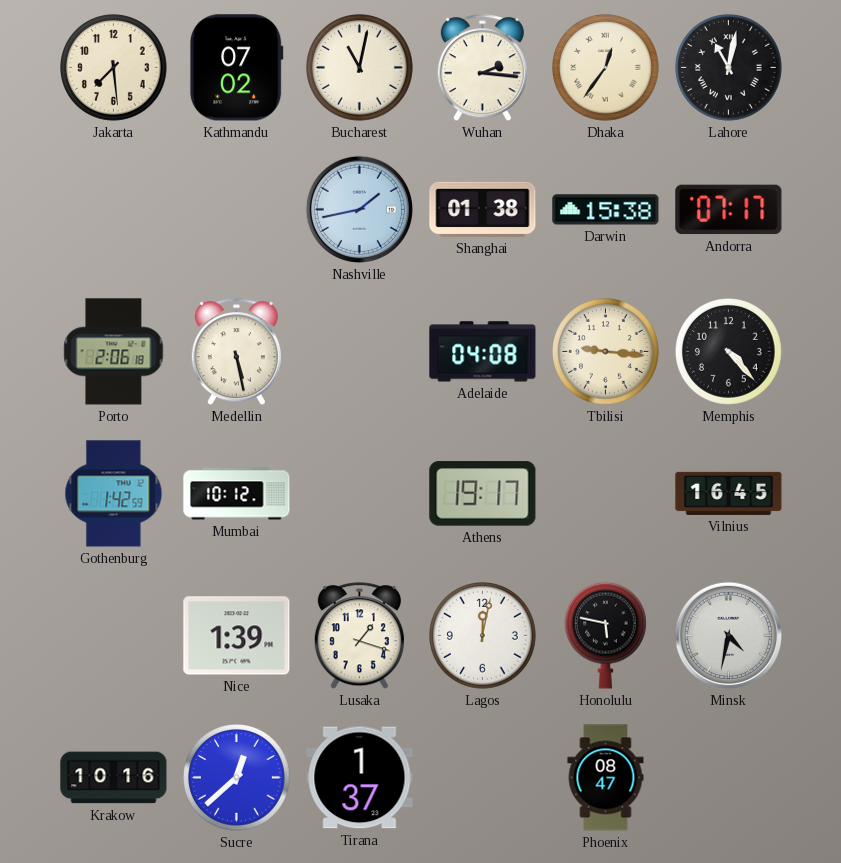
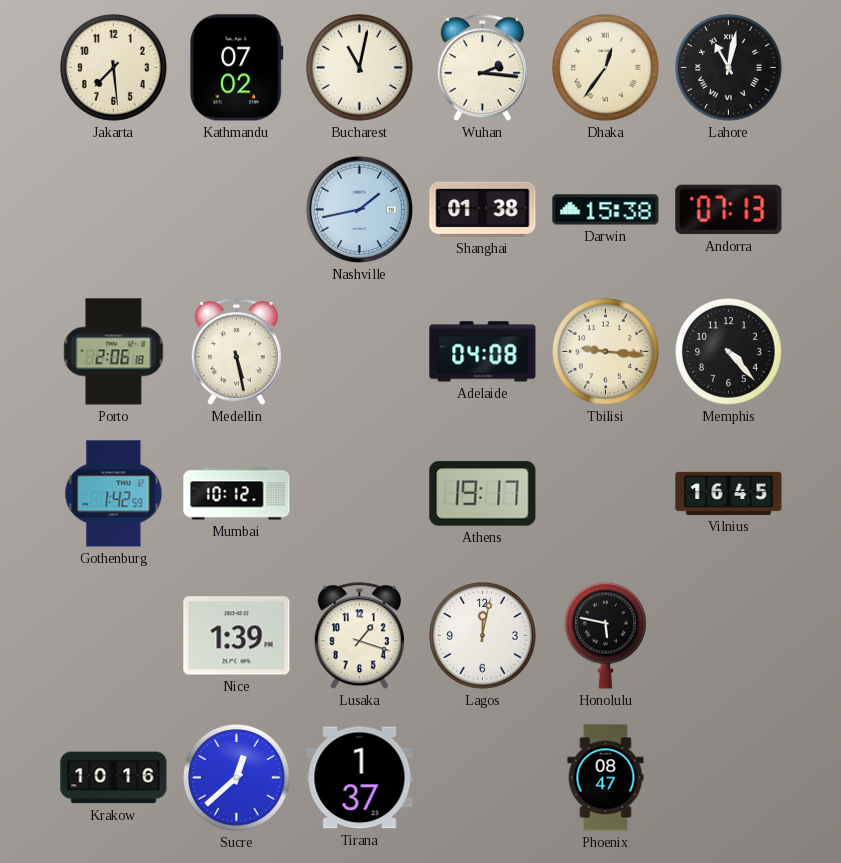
Andorra: 07:17 -> 07:13
Minsk: 4:32 -> none
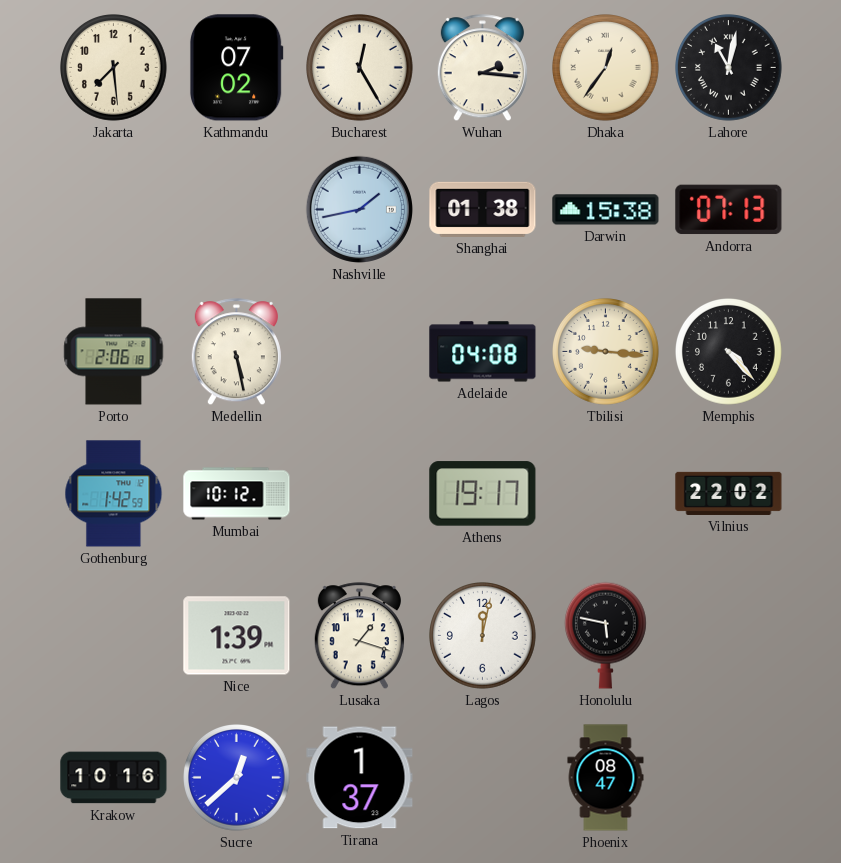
Bucharest: 11:02 -> 12:25
Vilnius: 16:45 -> 22:02
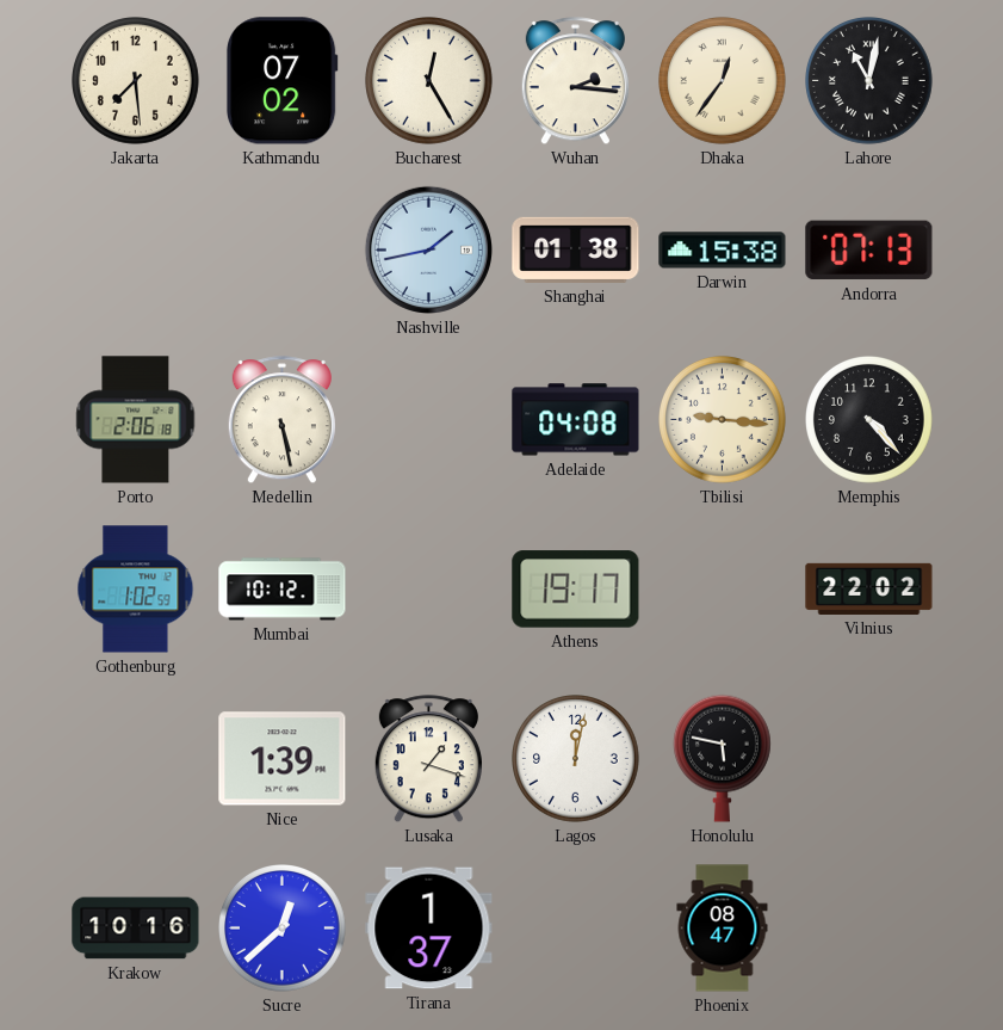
Gothenburg: 1:42 -> 1:02
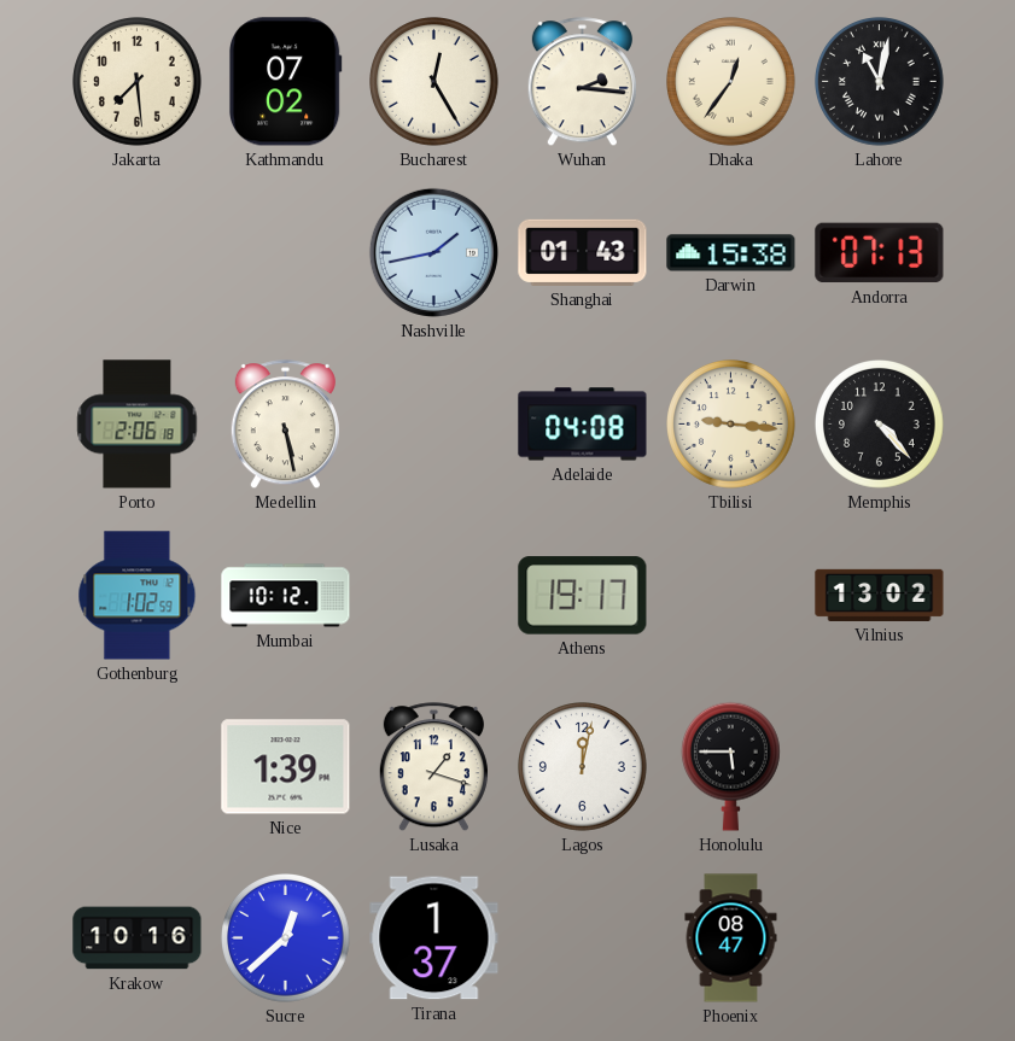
Shanghai: 01:38 -> 01:43
Vilnius: 22:02 -> 13:02
Honolulu: 5:47 -> 5:45
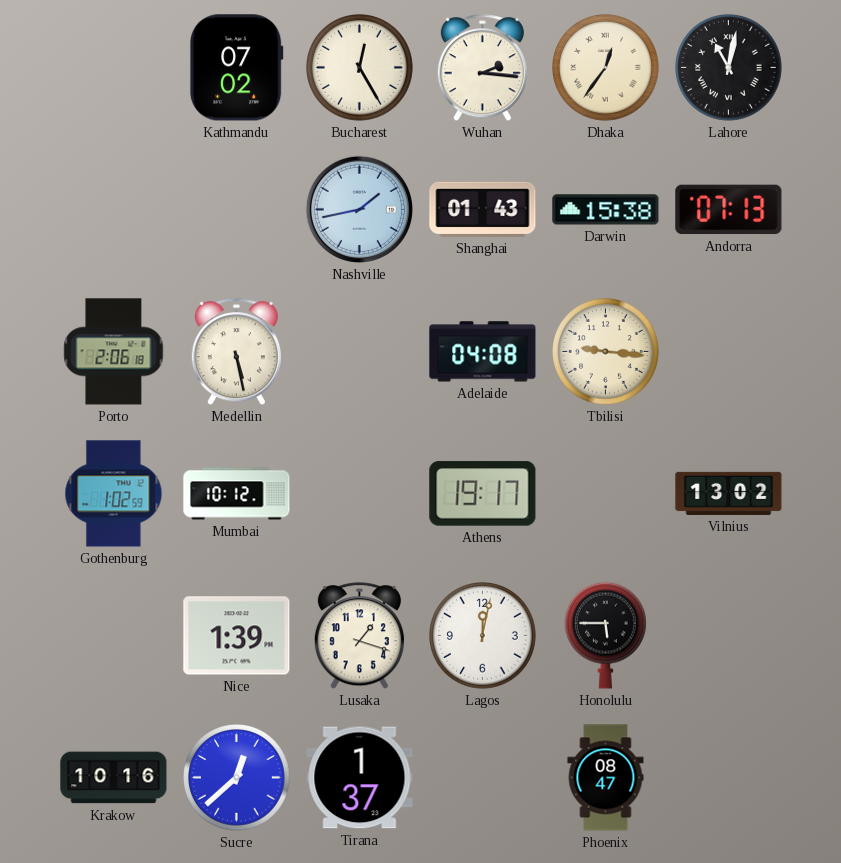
Jakarta: 7:29 -> none
Memphis: 4:23 -> none
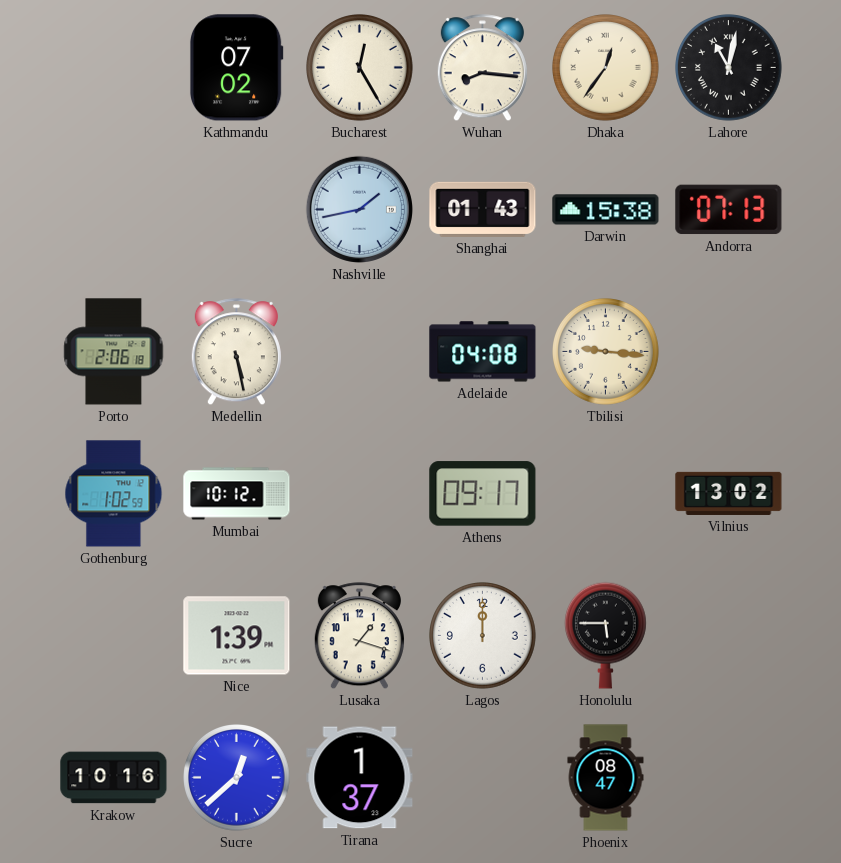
Wuhan: 2:16 -> 8:16
Athens: 19:17 -> 09:17
Lagos: 12:02 -> 12:00
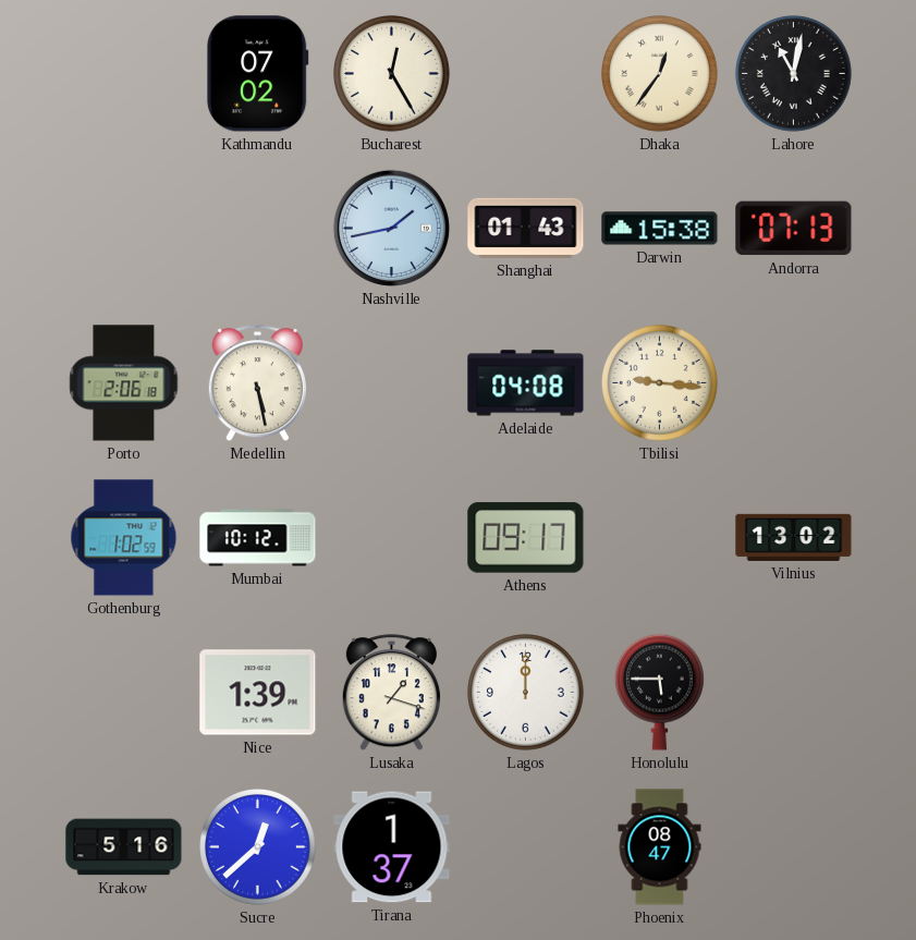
Wuhan: 8:16 -> none
Krakow: 10:16 -> 5:16
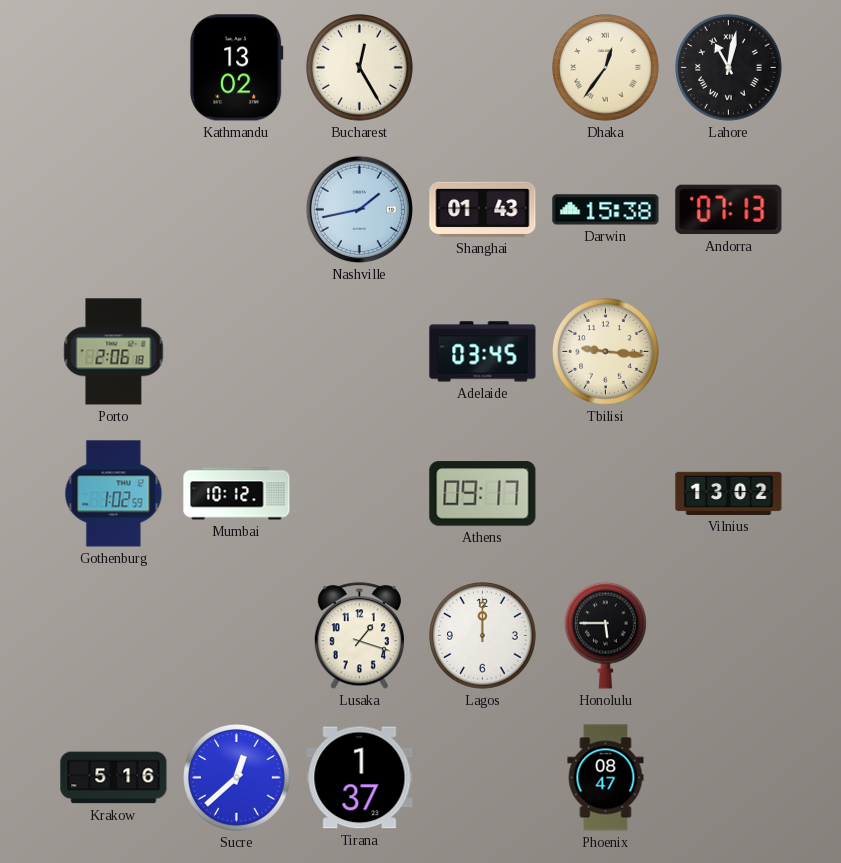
Kathmandu: 07:02 -> 13:02
Medellin: 5:28 -> none
Adelaide: 04:08 -> 03:45
Nice: 1:39 -> none
